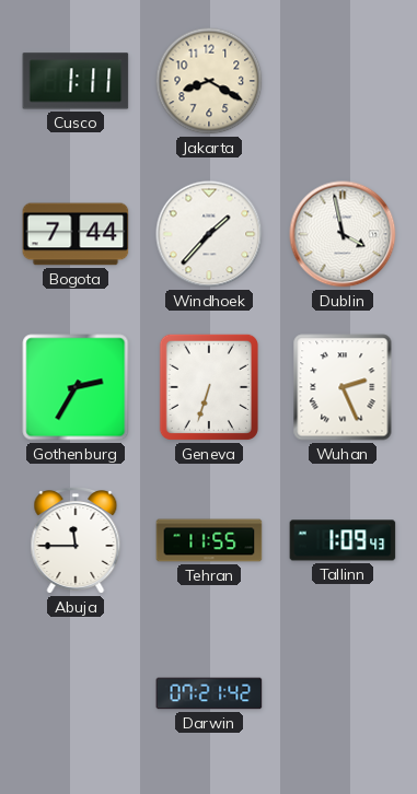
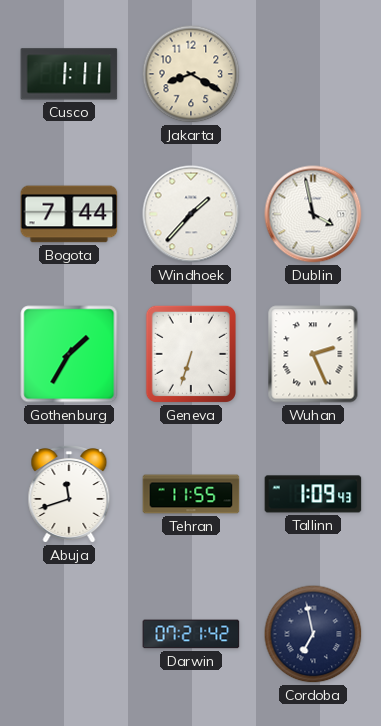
Gothenburg: 2:35 -> 1:35
Abuja: 11:45 -> 11:42
Cordoba: none -> 6:58
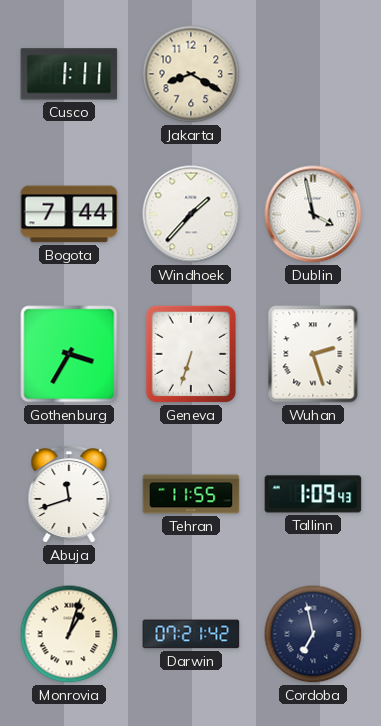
Gothenburg: 1:35 -> 3:35
Wuhan: 2:26 -> 2:27
Monrovia: none -> 1:03
